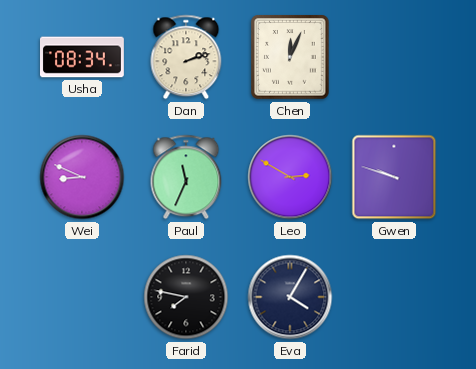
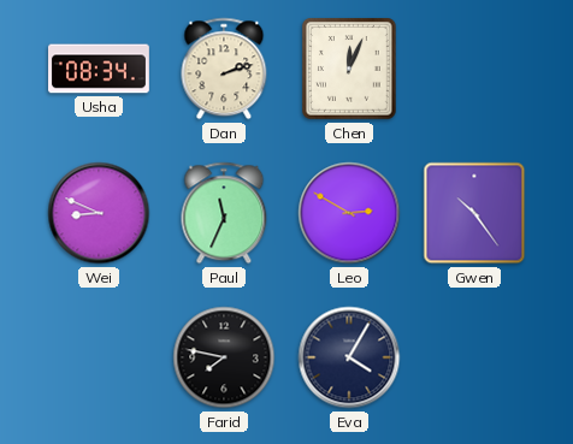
Gwen: 9:48 -> 10:24
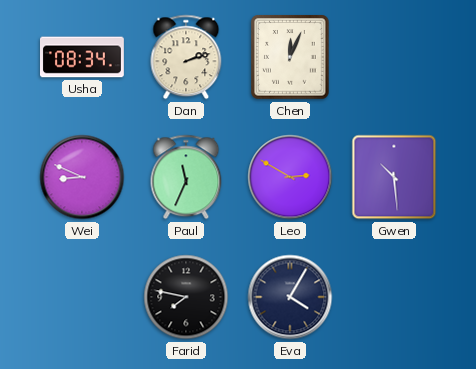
Gwen: 10:24 -> 10:29
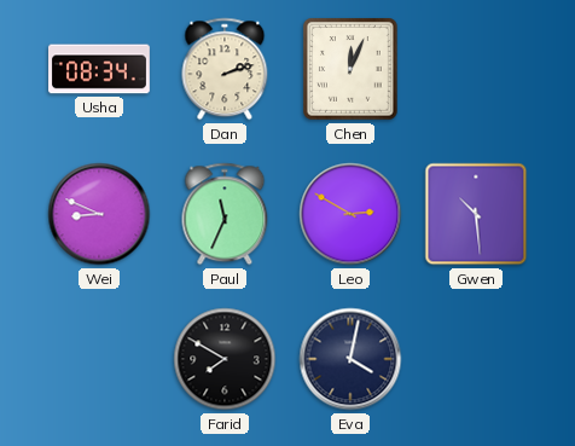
Farid: 7:47 -> 7:50
Eva: 4:05 -> 4:02
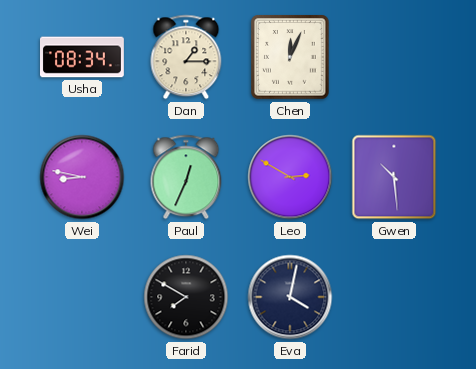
Dan: 2:12 -> 1:15
Wei: 8:49 -> 8:47
Paul: 11:34 -> 12:34
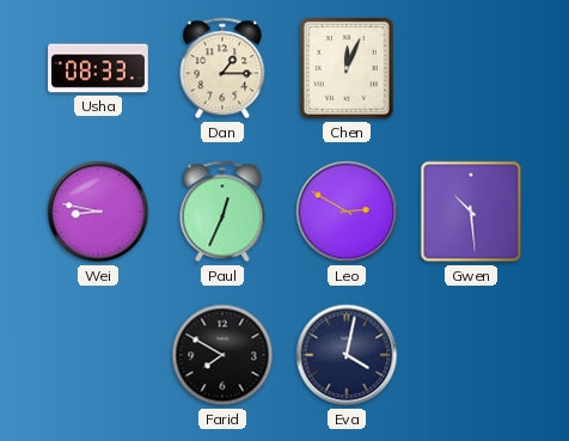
Usha: 08:34 -> 08:33
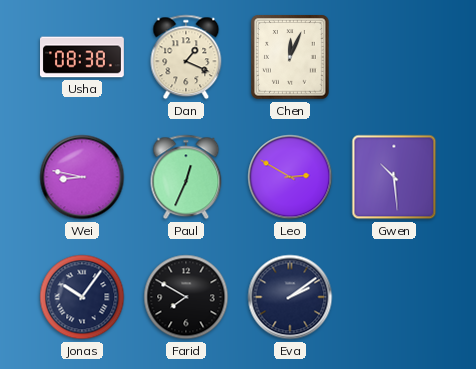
Usha: 08:33 -> 08:38
Dan: 1:15 -> 1:19
Jonas: none -> 10:06
Eva: 4:02 -> 2:09
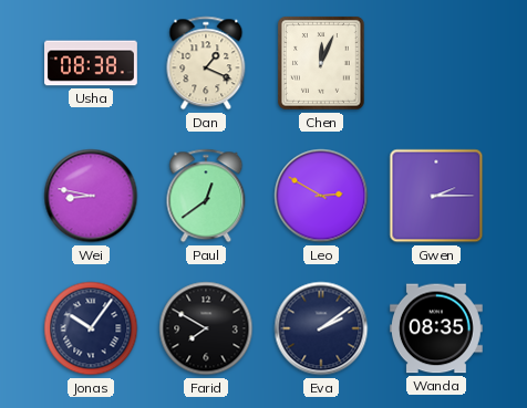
Paul: 12:34 -> 12:39
Gwen: 10:29 -> 2:15
Wanda: none -> 08:35
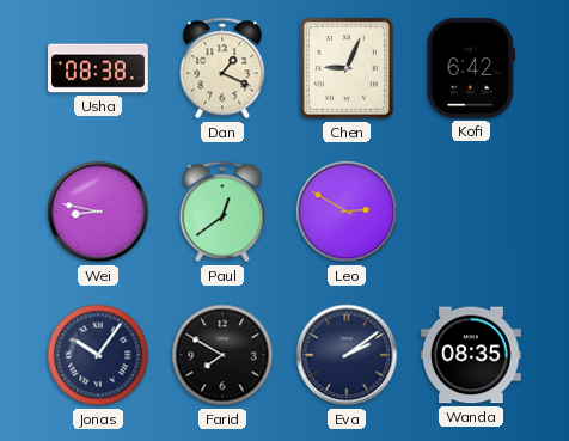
Chen: 12:04 -> 9:04
Kofi: none -> 6:42
Gwen: 2:15 -> none
